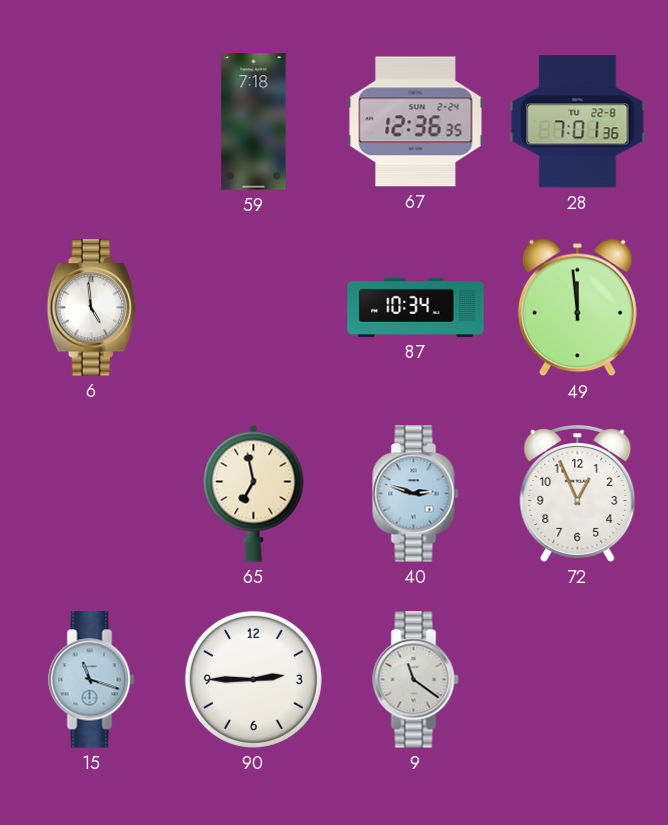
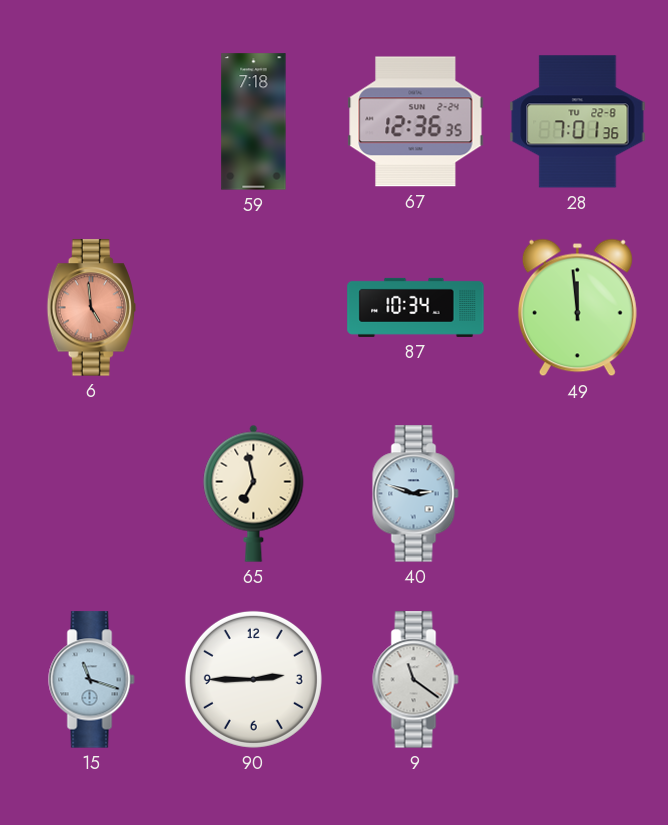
6 dial: white -> salmon
72: 12:56 -> none
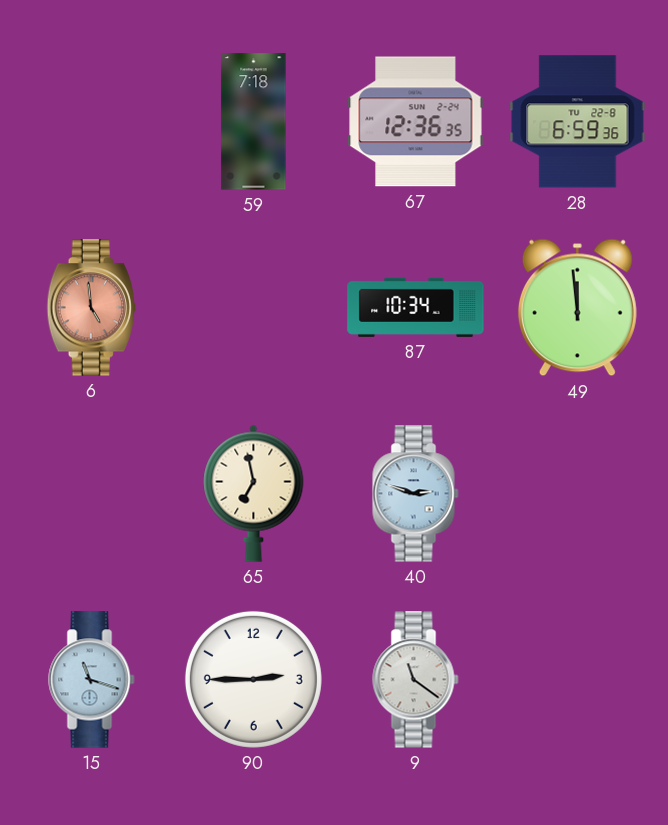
28: 7:01 -> 6:59
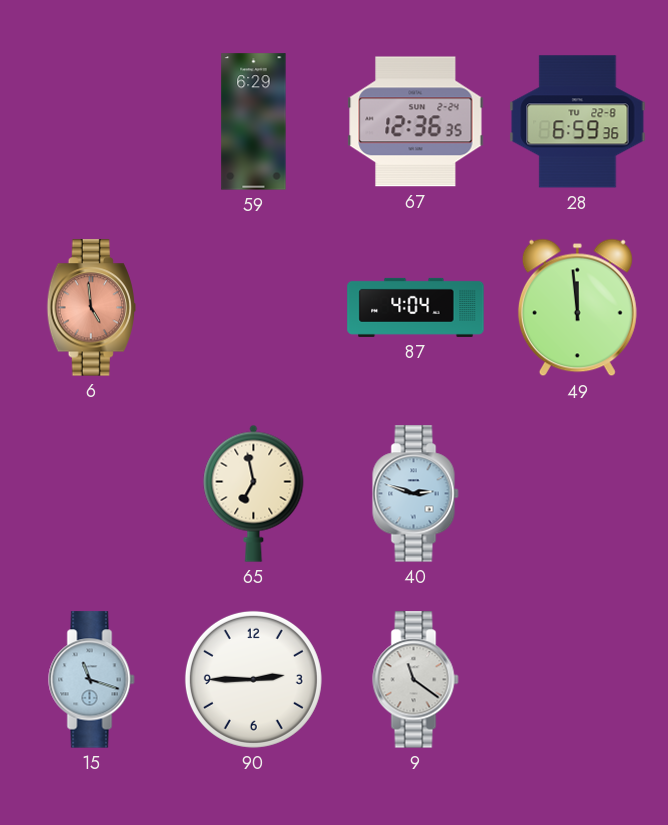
59: 7:18 -> 6:29
87: 10:34 -> 4:04
